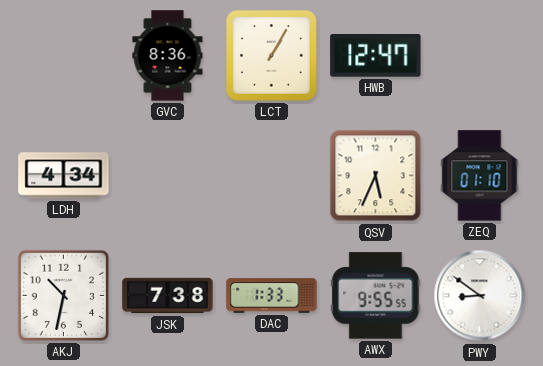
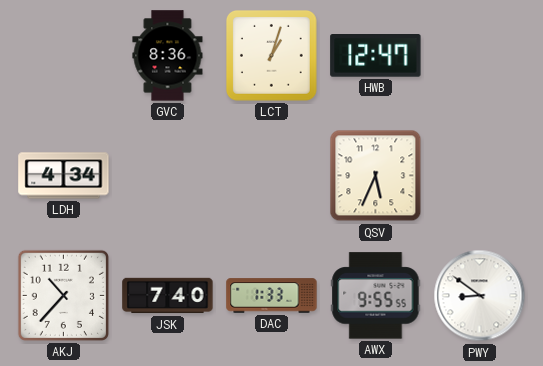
LCT: 1:05 -> 1:03
ZEQ: 01:10 -> none
AKJ: 10:32 -> 10:37
JSK: 7:38 -> 7:40
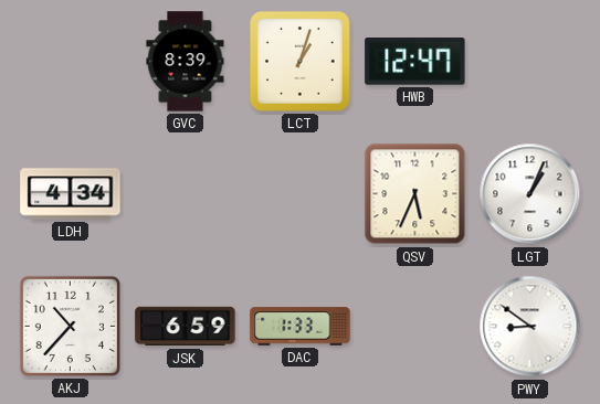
GVC: 8:36 -> 8:39
LGT: none -> 1:04
JSK: 7:40 -> 6:59
AWX: 9:55 -> none
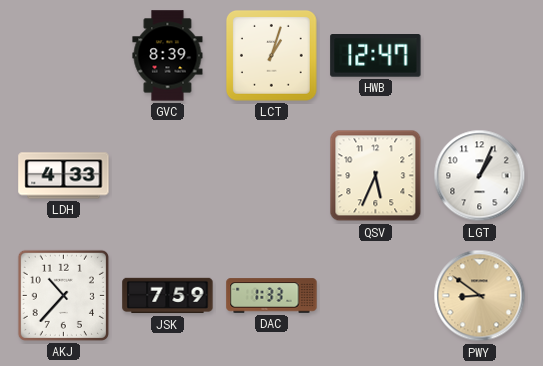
LDH: 4:34 -> 4:33
JSK: 6:59 -> 7:59
PWY dial: white -> champagne
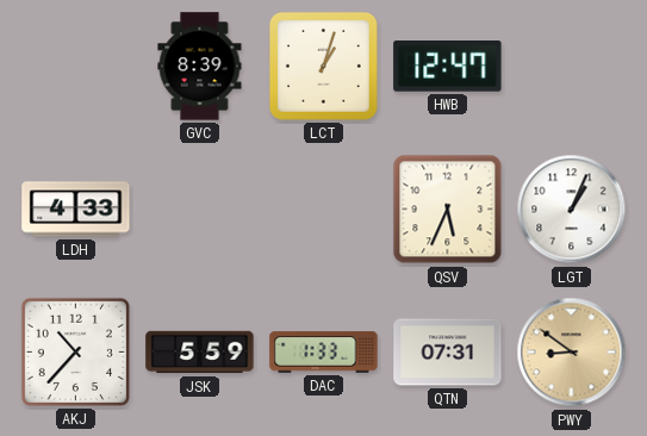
JSK: 7:59 -> 5:59
QTN: none -> 07:31
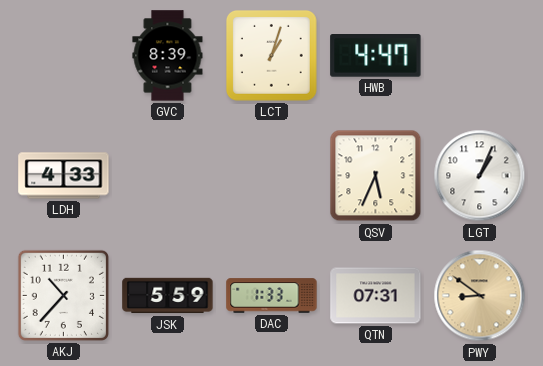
HWB: 12:47 -> 4:47
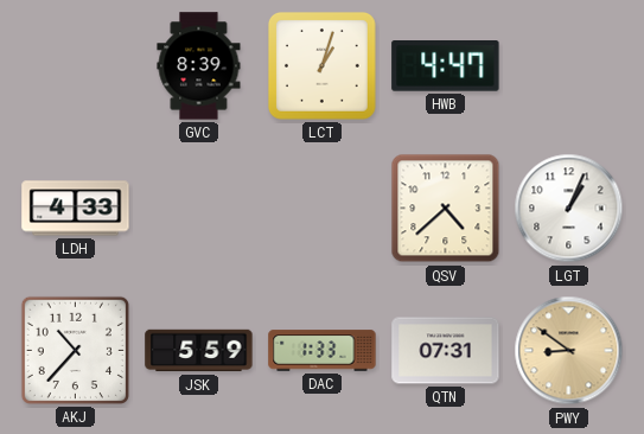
QSV: 5:34 -> 4:38
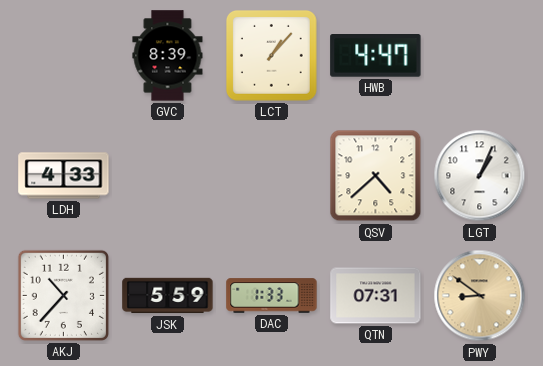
LCT: 1:03 -> 1:07
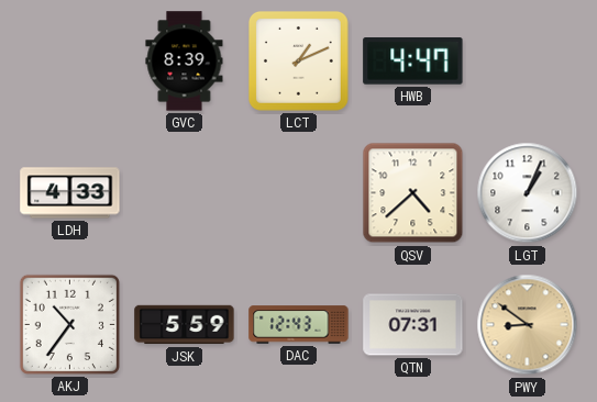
LCT: 1:07 -> 1:11
AKJ: 10:37 -> 10:36
DAC: 1:33 -> 12:43
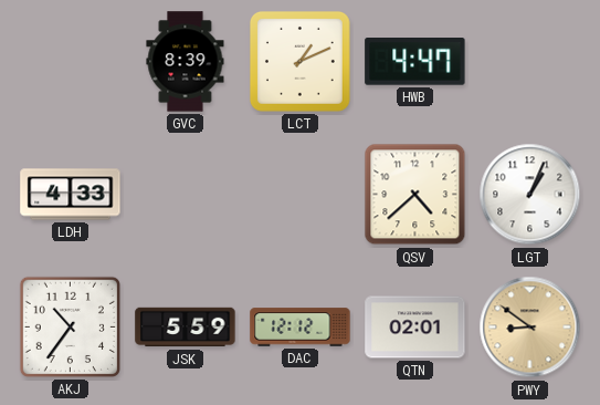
DAC: 12:43 -> 12:12
QTN: 07:31 -> 02:01
